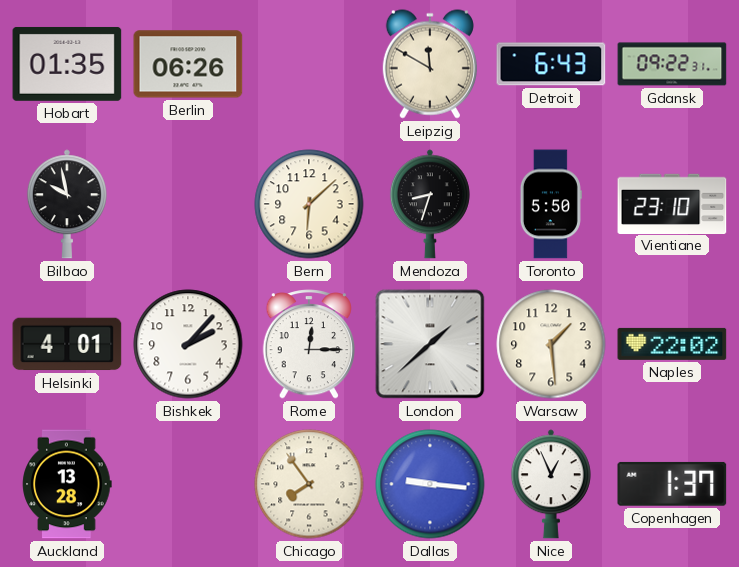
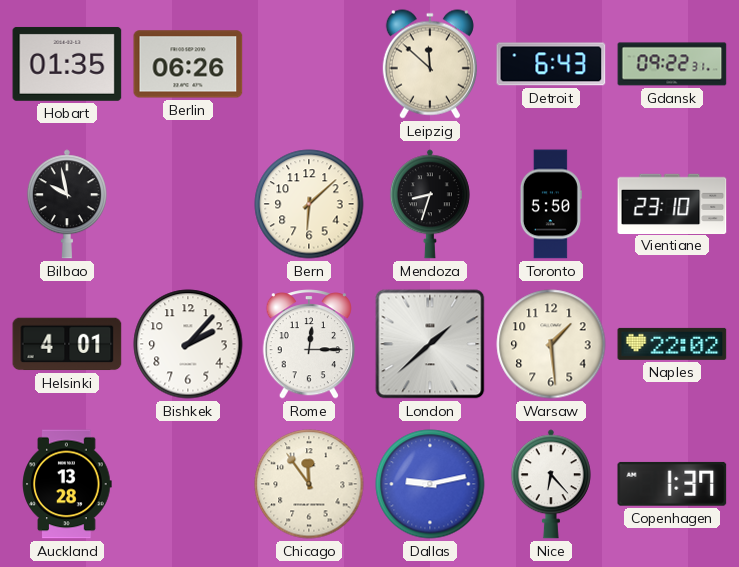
Leipzig: 11:50 -> 11:52
Chicago: 7:54 -> 11:54
Dallas: 9:16 -> 9:13
Nice: 12:56 -> 6:23
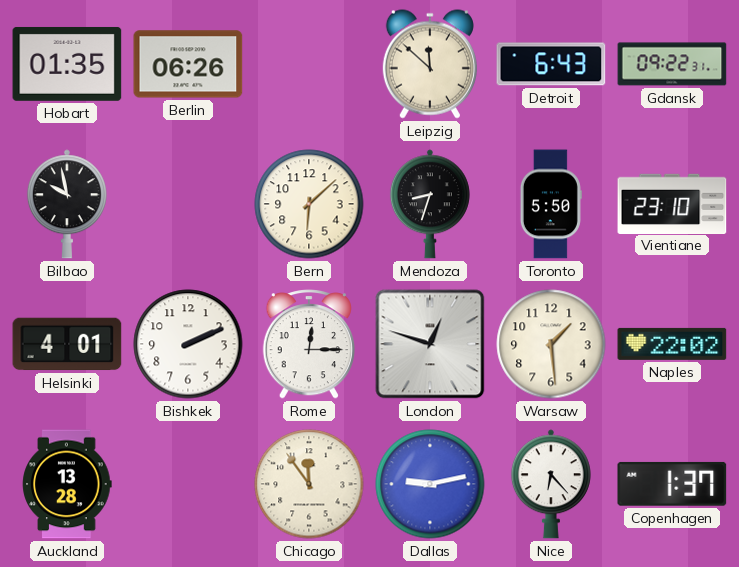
Bishkek: 2:07 -> 2:11
London: 1:38 -> 12:48
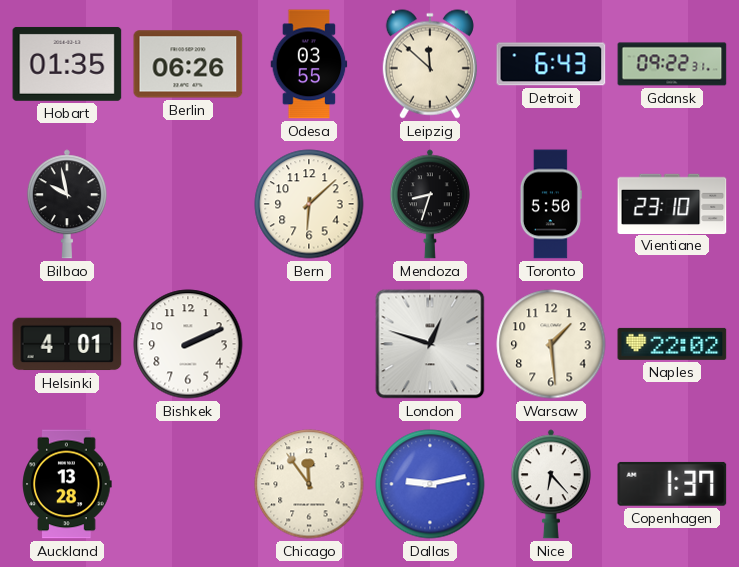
Odesa: none -> 03:55
Rome: 12:15 -> none
